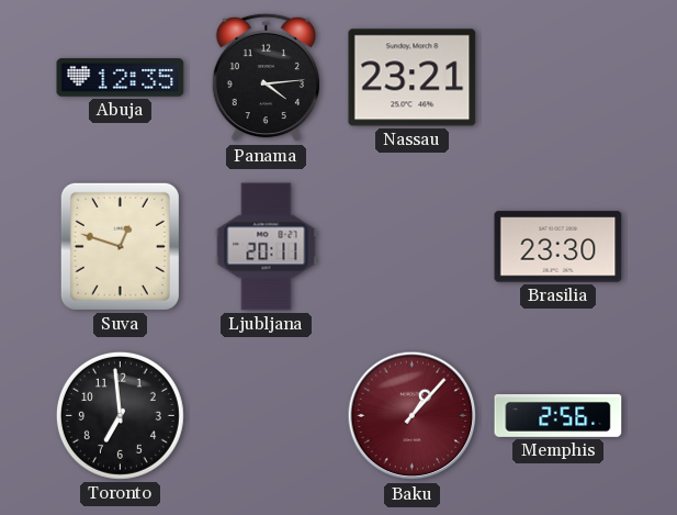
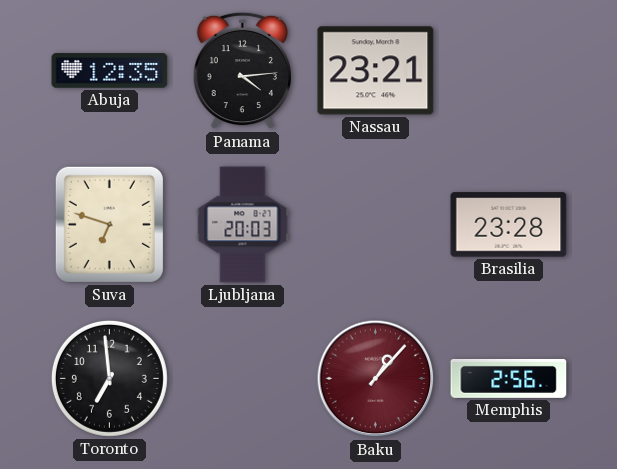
Suva: 12:48 -> 6:48
Ljubljana: 20:11 -> 20:03
Brasilia: 23:30 -> 23:28
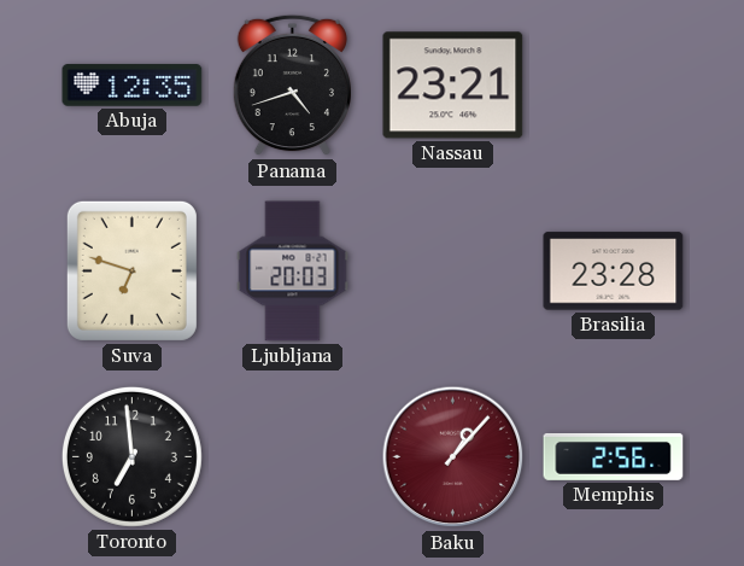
Panama: 4:14 -> 4:42
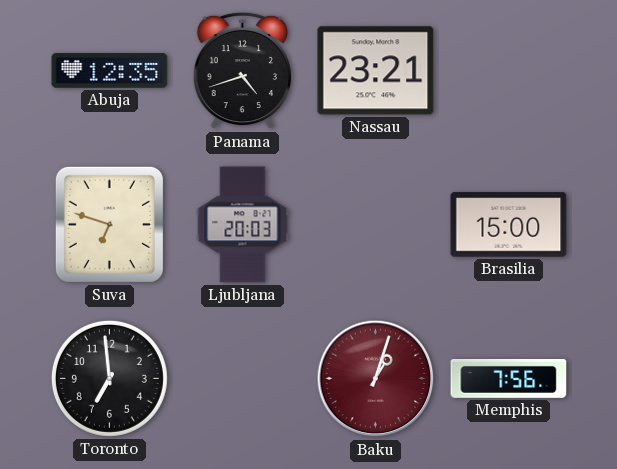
Brasilia: 23:28 -> 15:00
Baku: 1:07 -> 1:03
Memphis: 2:56 -> 7:56
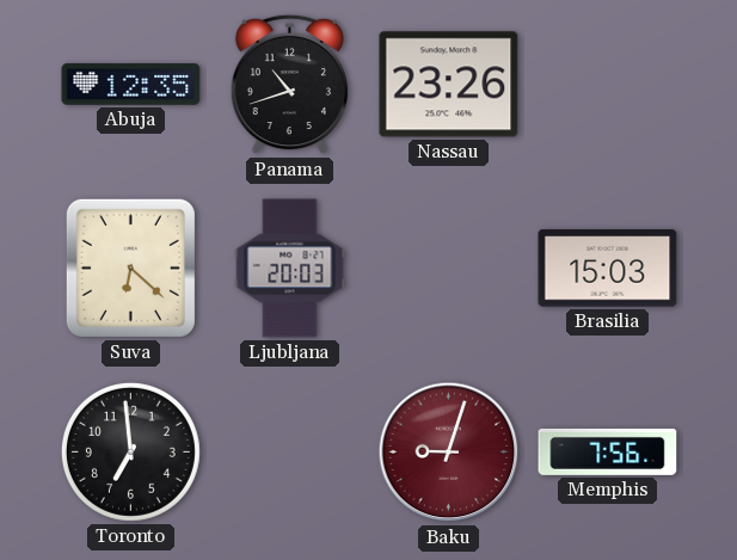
Panama: 4:42 -> 10:42
Nassau: 23:21 -> 23:26
Suva: 6:48 -> 6:22
Brasilia: 15:00 -> 15:03
Baku: 1:03 -> 9:03
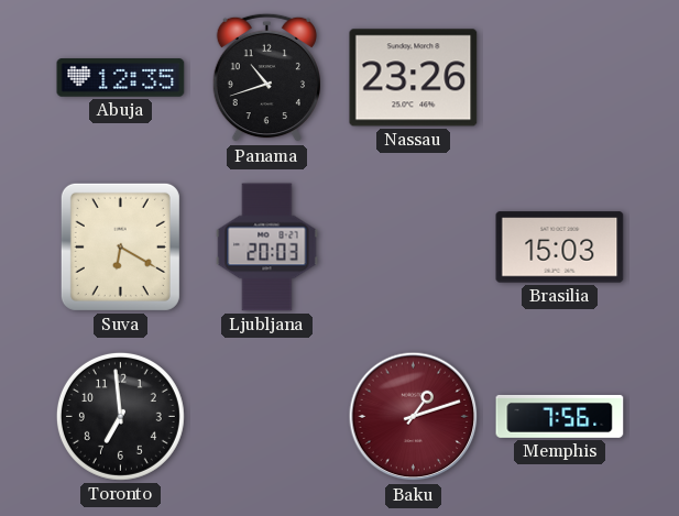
Suva: 6:22 -> 6:20
Baku: 9:03 -> 1:12
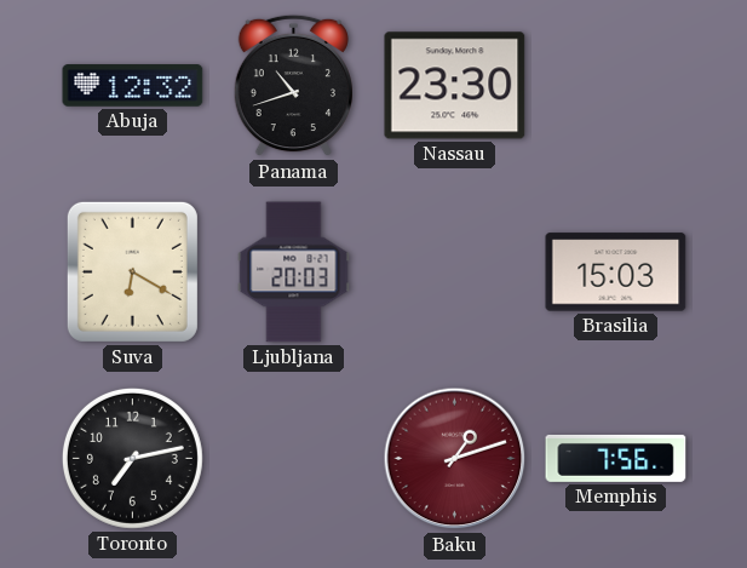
Abuja: 12:35 -> 12:32
Nassau: 23:26 -> 23:30
Toronto: 6:59 -> 7:13
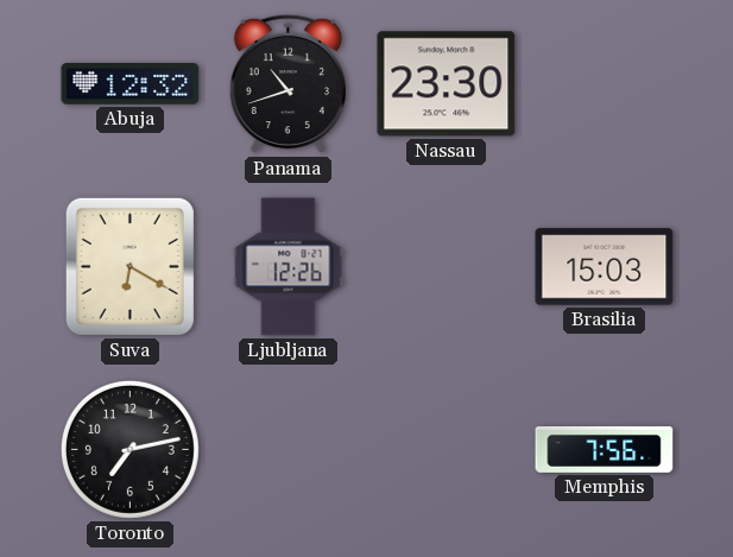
Ljubljana: 20:03 -> 12:26
Baku: 1:12 -> none
